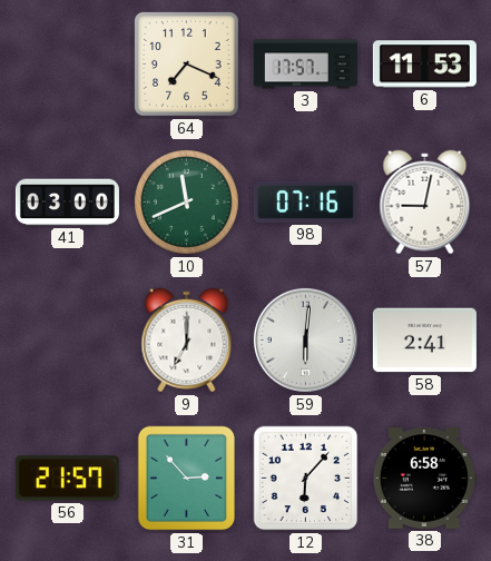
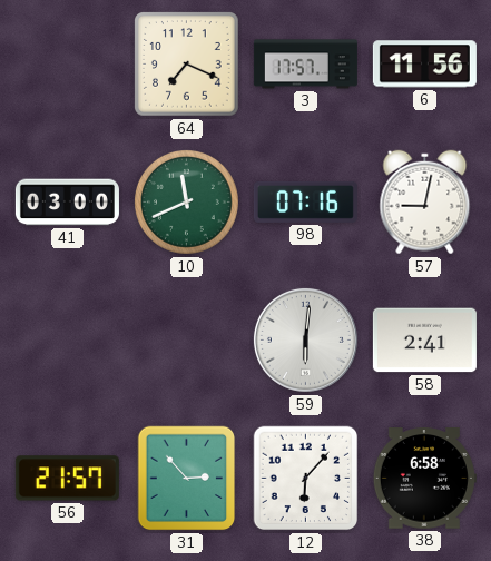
6: 11:53 -> 11:56
9: 7:00 -> none
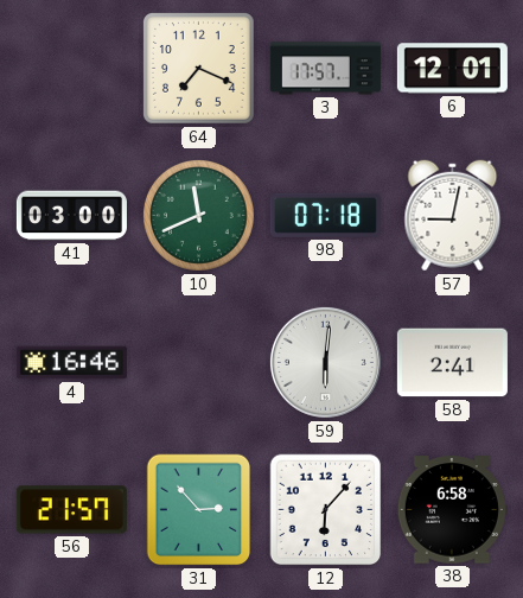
6: 11:56 -> 12:01
98: 07:16 -> 07:18
4: none -> 16:46
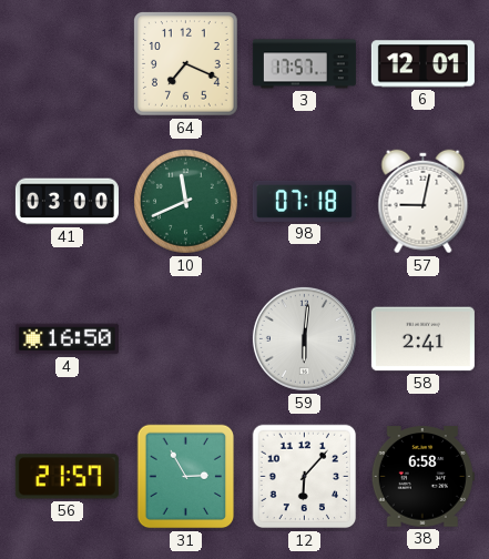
4: 16:46 -> 16:50
31: 2:53 -> 2:55
